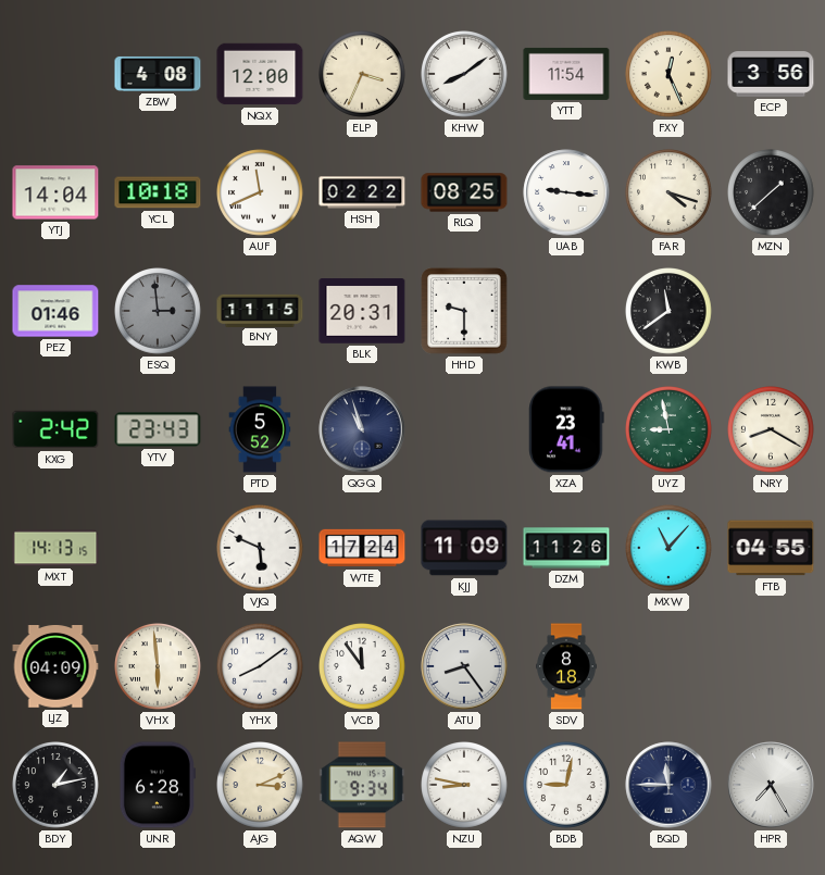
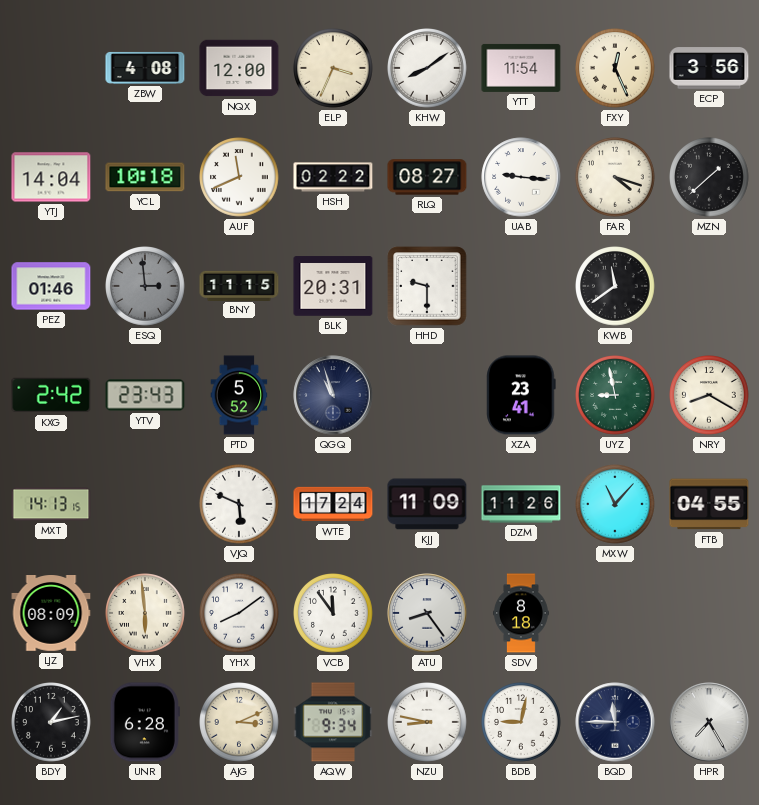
RLQ: 08:25 -> 08:27
LJZ: 04:09 -> 08:09
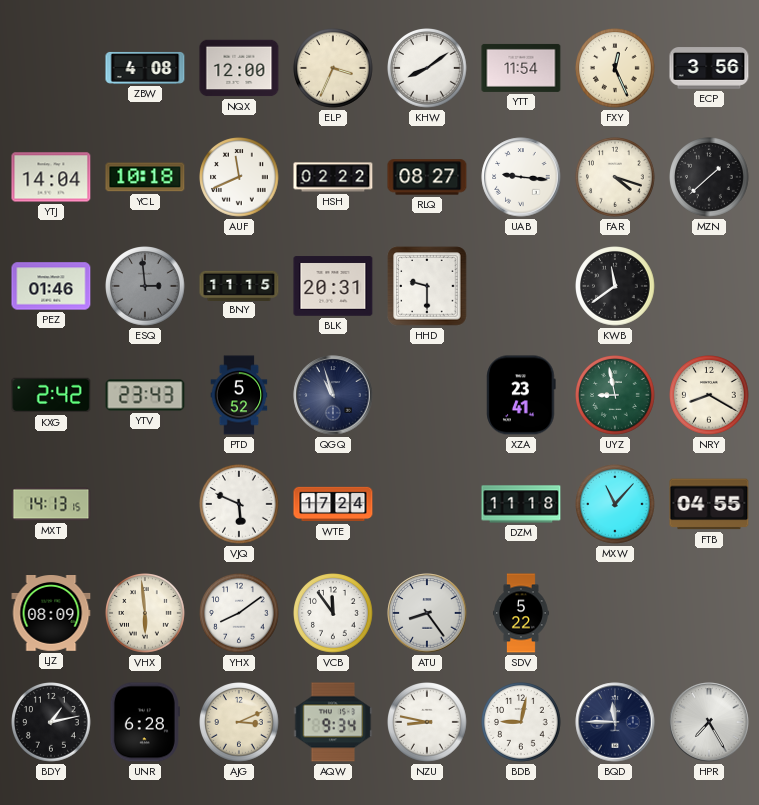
KJJ: 11:09 -> none
DZM: 11:26 -> 11:18
SDV: 8:18 -> 5:22
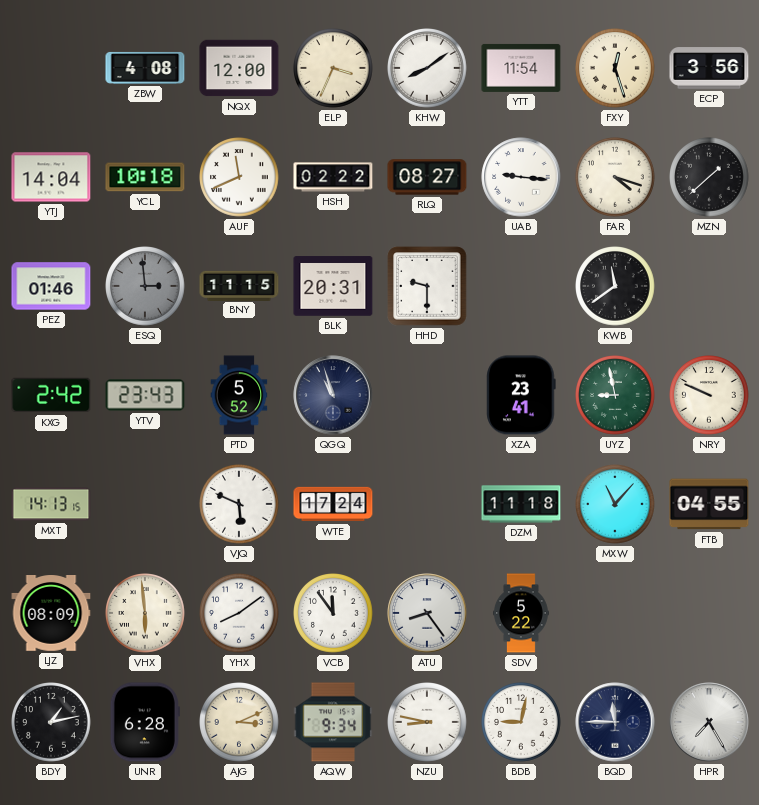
FXY: 12:26 -> 12:27
NRY: 8:20 -> 9:49
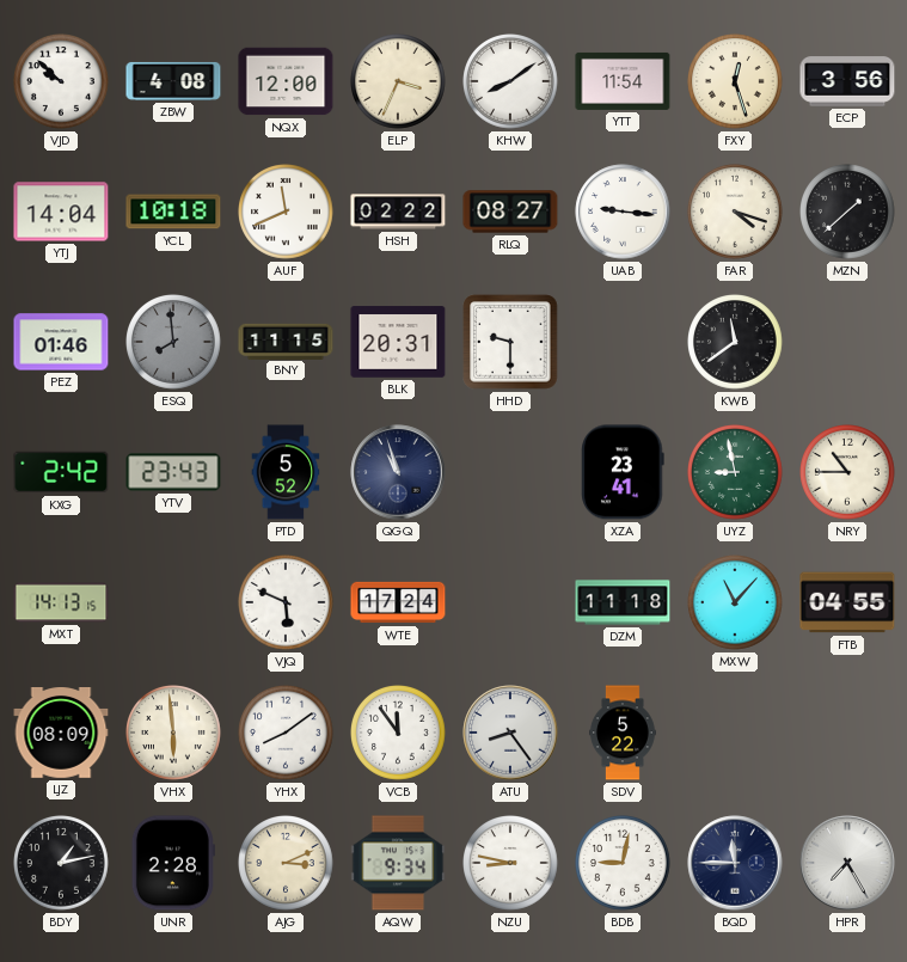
VJD: none -> 9:52
ESQ: 2:59 -> 7:59
NRY: 9:49 -> 10:45
UNR: 6:28 -> 2:28
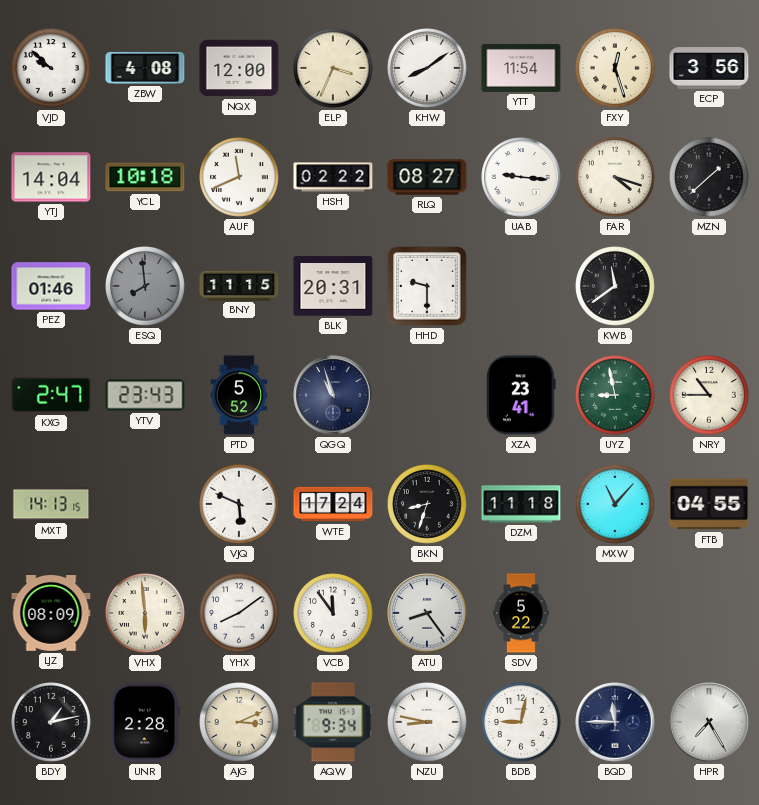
KXG: 2:42 -> 2:47
BKN: none -> 8:33
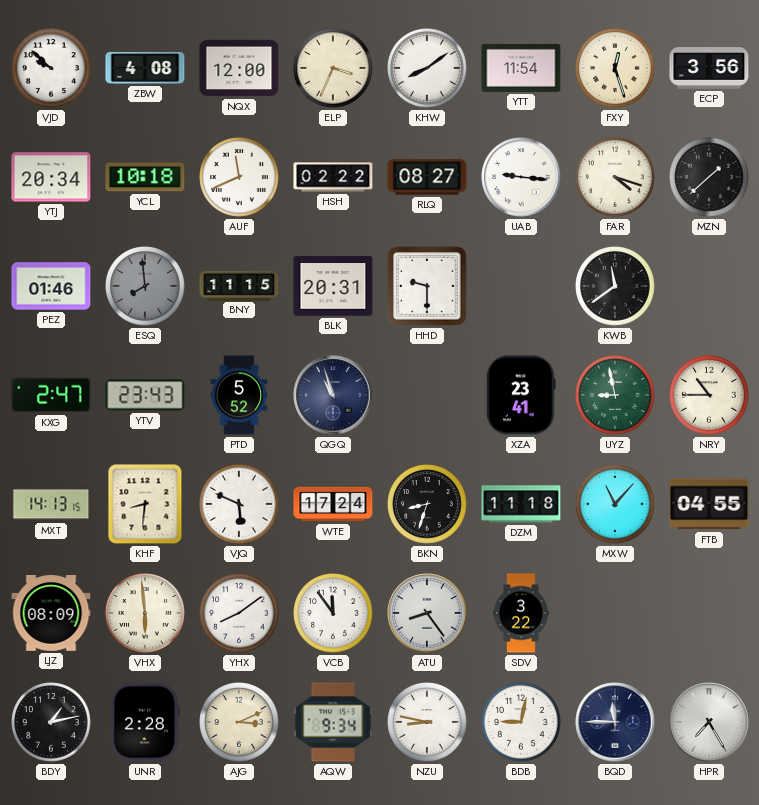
YTJ: 14:04 -> 20:34
KHF: none -> 8:31
SDV: 5:22 -> 3:22
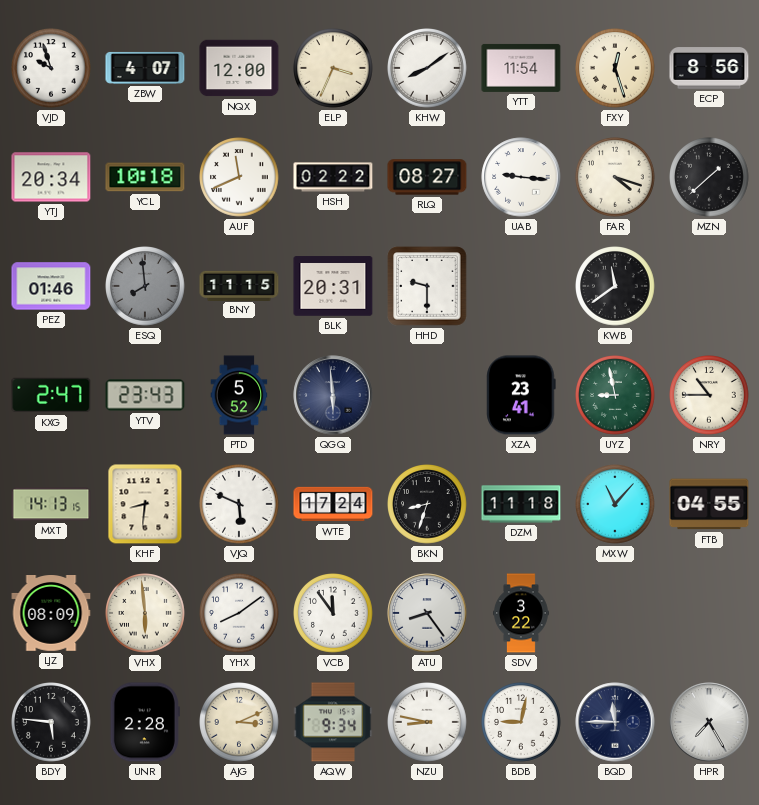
VJD: 9:52 -> 9:57
ZBW: 4:08 -> 4:07
ECP: 3:56 -> 8:56
QGQ: 10:57 -> 5:59
BDY: 1:13 -> 5:46
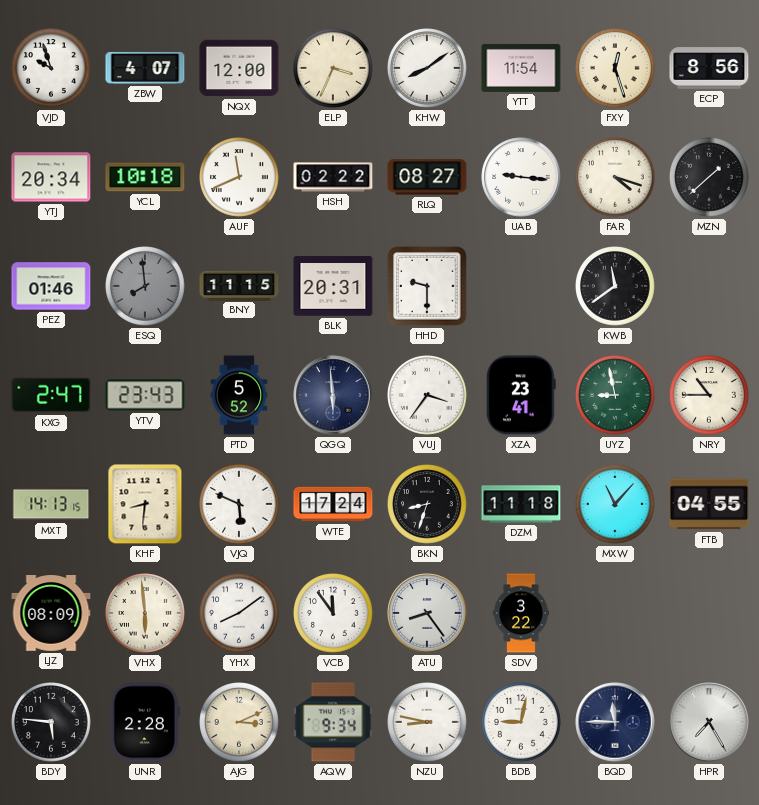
VUJ: none -> 3:36
